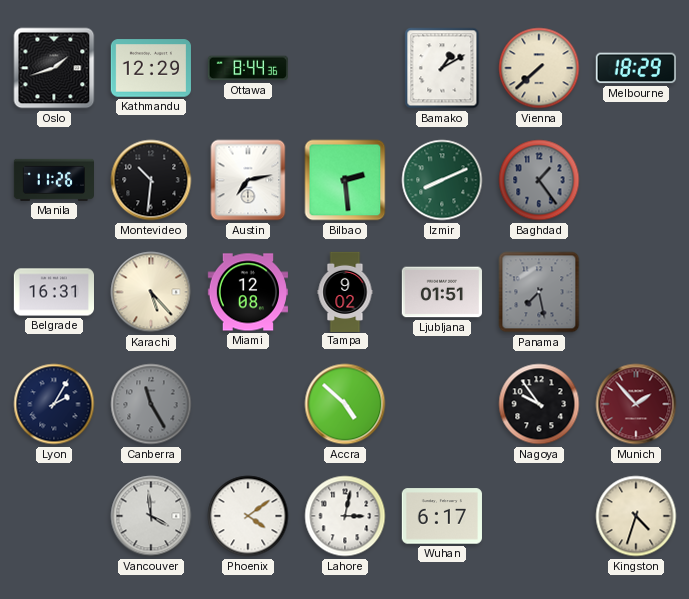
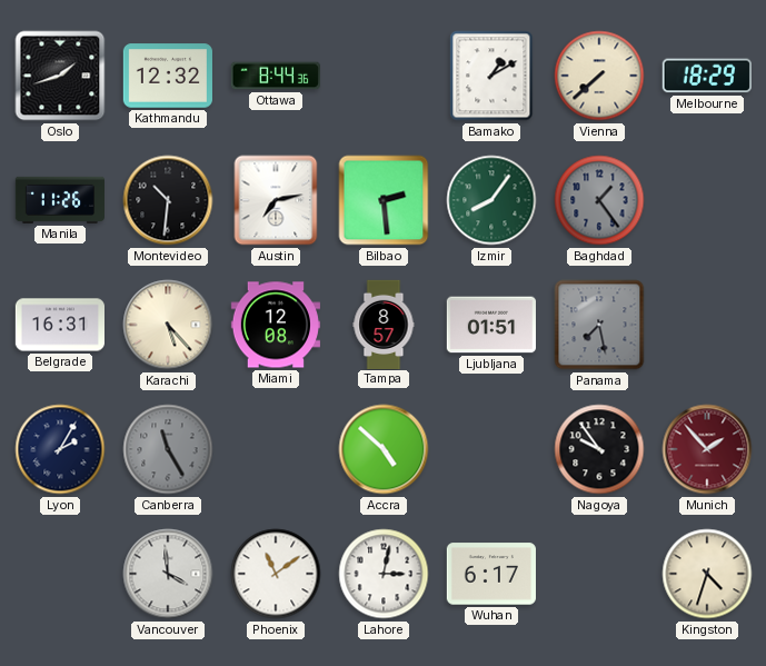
Kathmandu: 12:29 -> 12:32
Izmir: 8:11 -> 8:06
Tampa: 9:02 -> 8:57
Phoenix: 4:09 -> 11:09
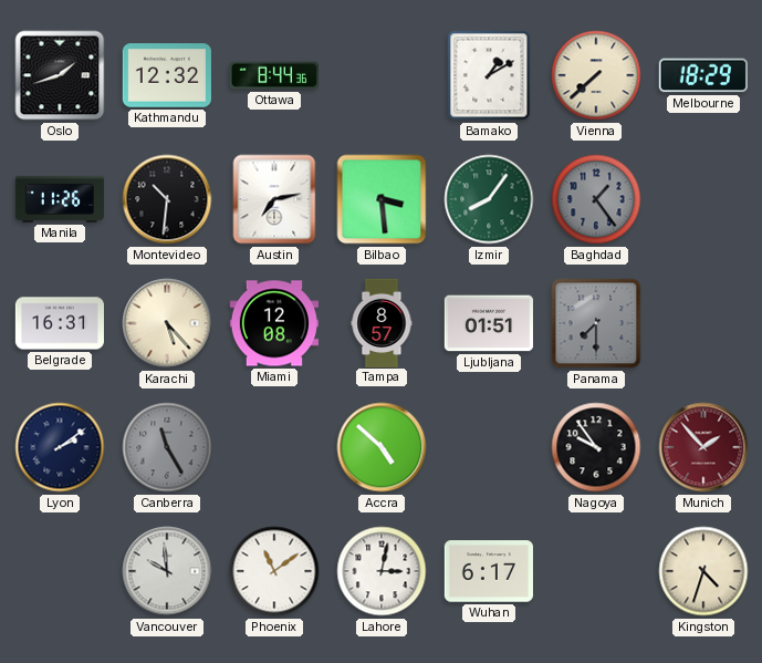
Bilbao: 2:29 -> 3:29
Panama: 7:28 -> 7:30
Lyon: 2:05 -> 2:09
Vancouver: 3:59 -> 9:59
